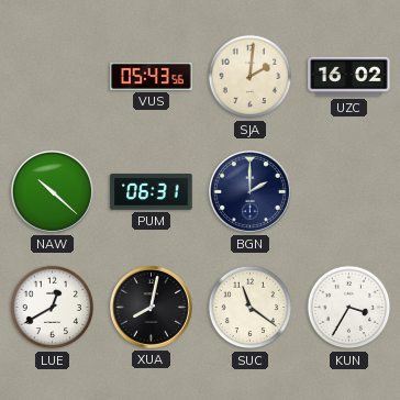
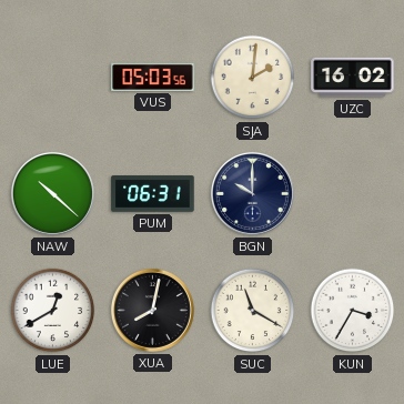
VUS: 05:43 -> 05:03
BGN: 2:00 -> 10:00
SUC: 11:21 -> 11:20
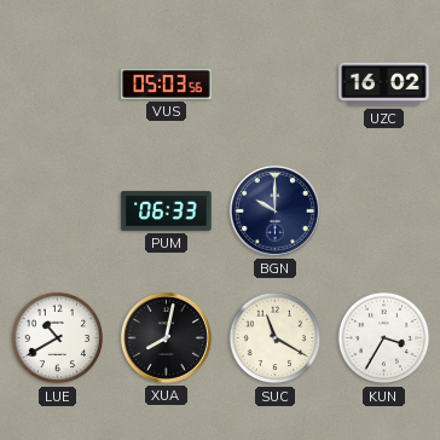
SJA: 2:01 -> none
NAW: 10:22 -> none
PUM: 06:31 -> 06:33
LUE: 12:40 -> 10:40
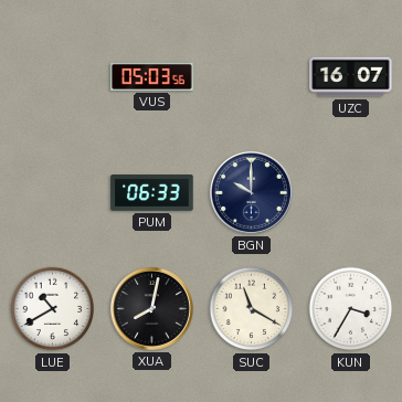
UZC: 16:02 -> 16:07
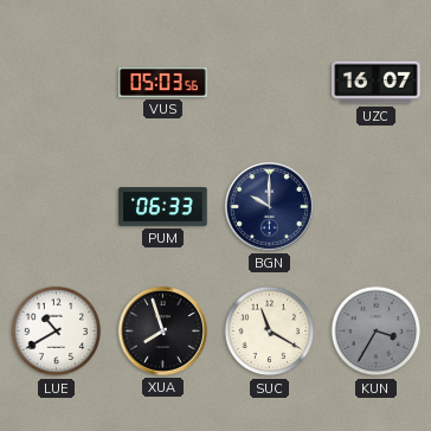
XUA: 8:02 -> 7:57
KUN dial: white -> grey
